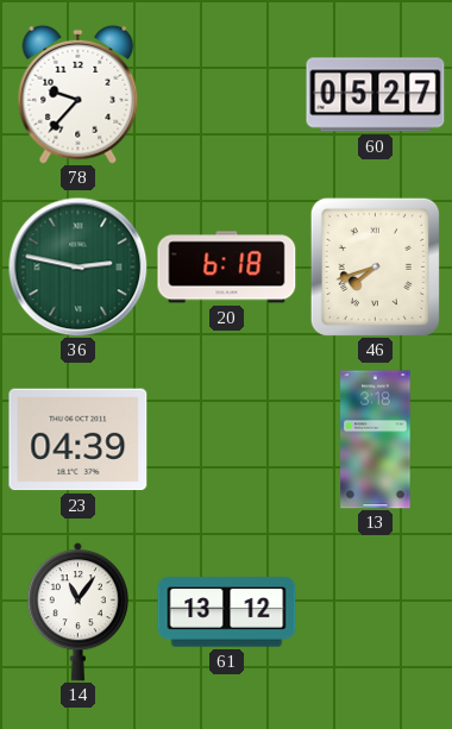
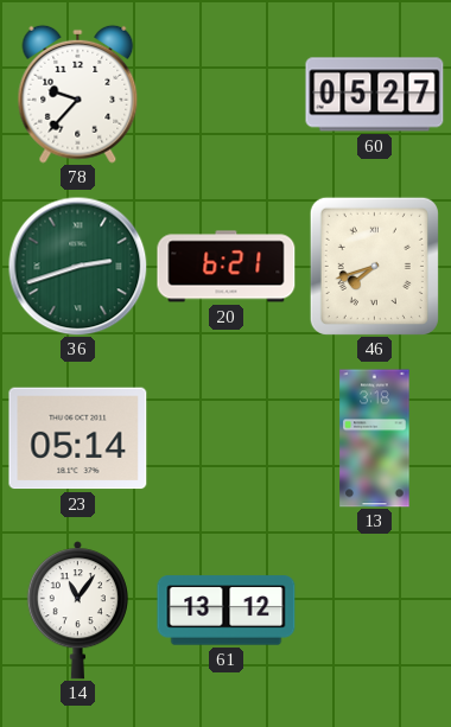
36: 2:47 -> 2:42
20: 6:18 -> 6:21
23: 04:39 -> 05:14
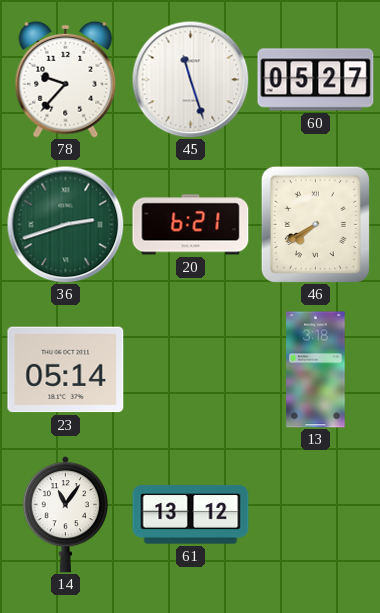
45: none -> 11:27
46: 7:42 -> 7:40
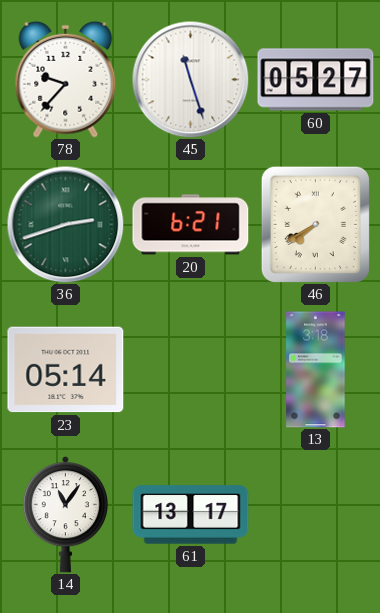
61: 13:12 -> 13:17
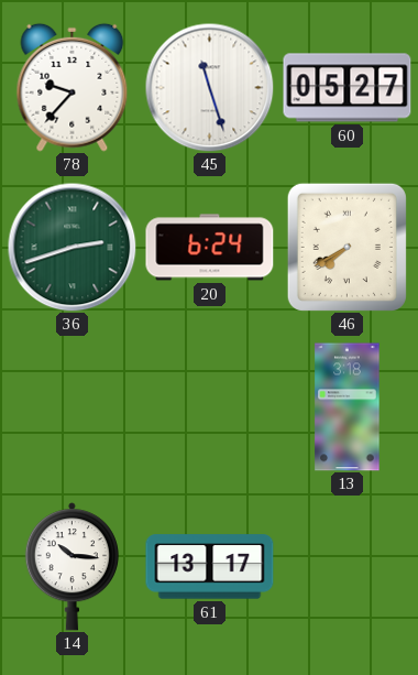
20: 6:21 -> 6:24
23: 05:14 -> none
14: 11:06 -> 10:16
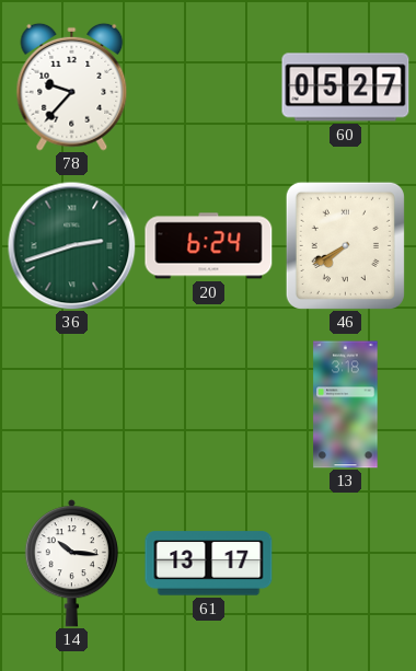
45: 11:27 -> none
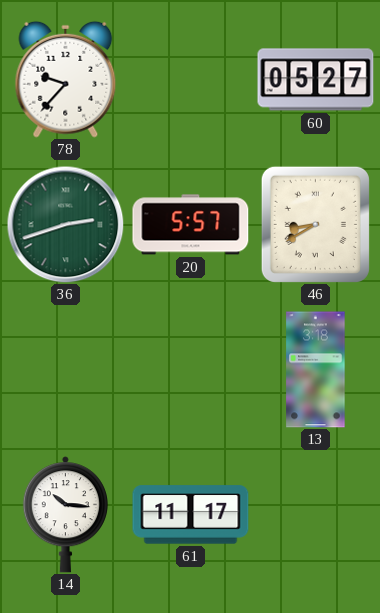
20: 6:24 -> 5:57
46: 7:40 -> 8:40
61: 13:17 -> 11:17
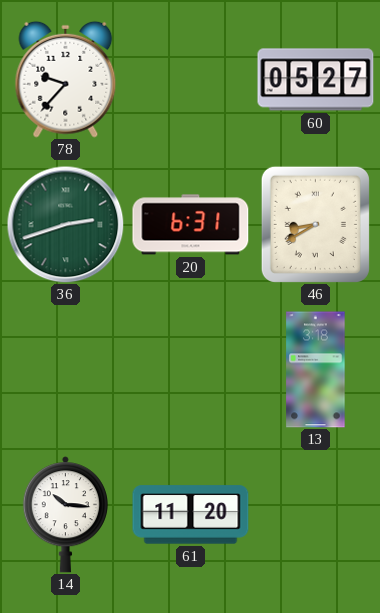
20: 5:57 -> 6:31
61: 11:17 -> 11:20
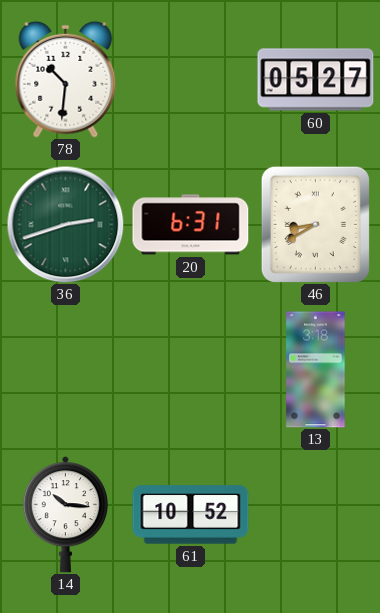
78: 9:37 -> 10:31
61: 11:20 -> 10:52
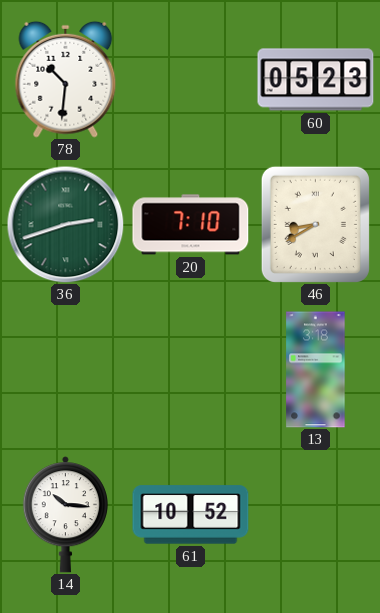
60: 05:27 -> 05:23
20: 6:31 -> 7:10
